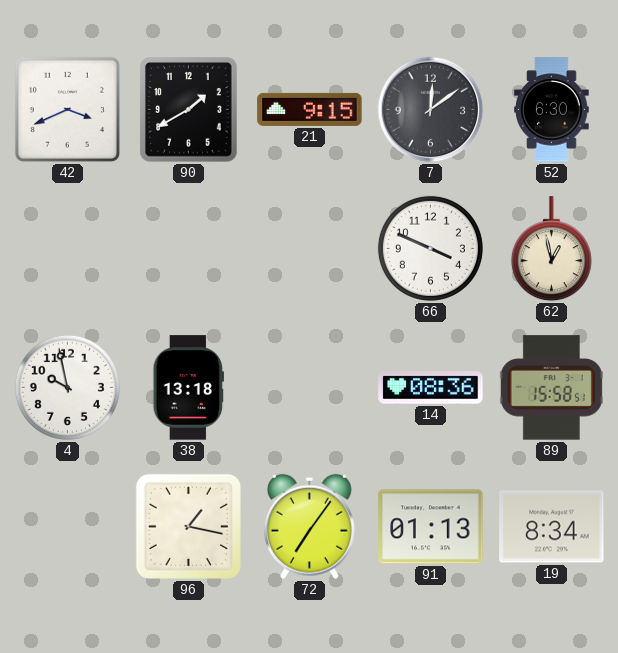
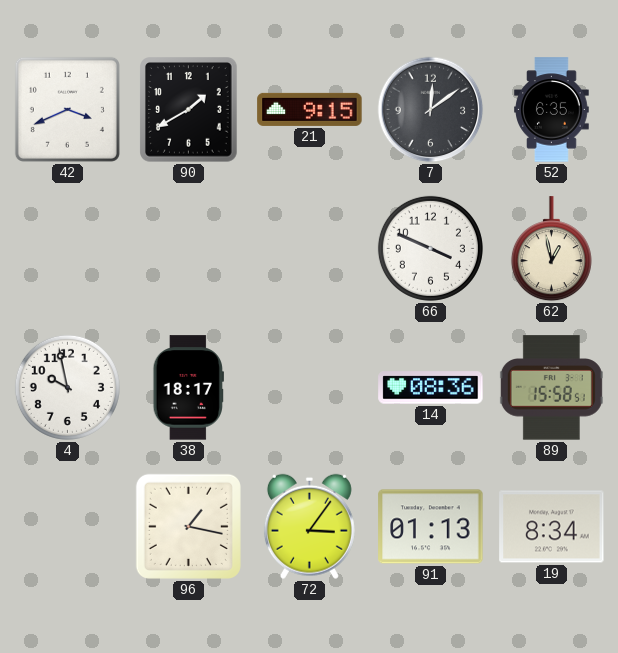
52: 6:30 -> 6:35
38: 13:18 -> 18:17
72: 7:06 -> 3:06
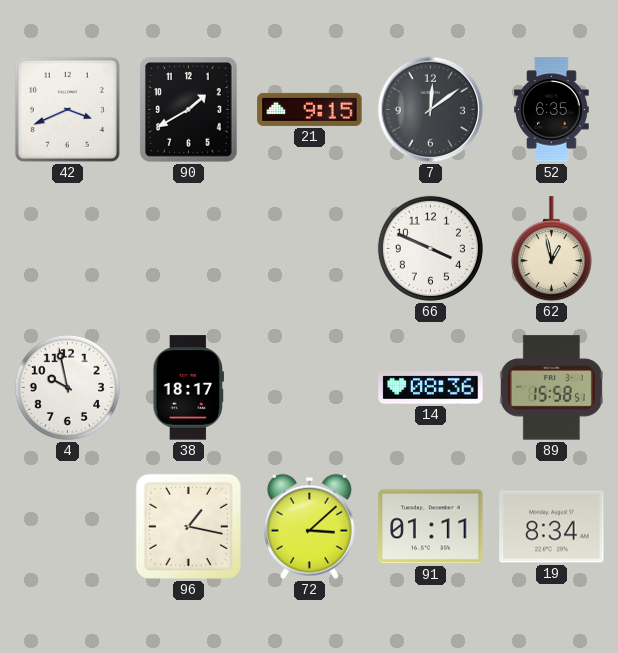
72: 3:06 -> 3:08
91: 01:13 -> 01:11
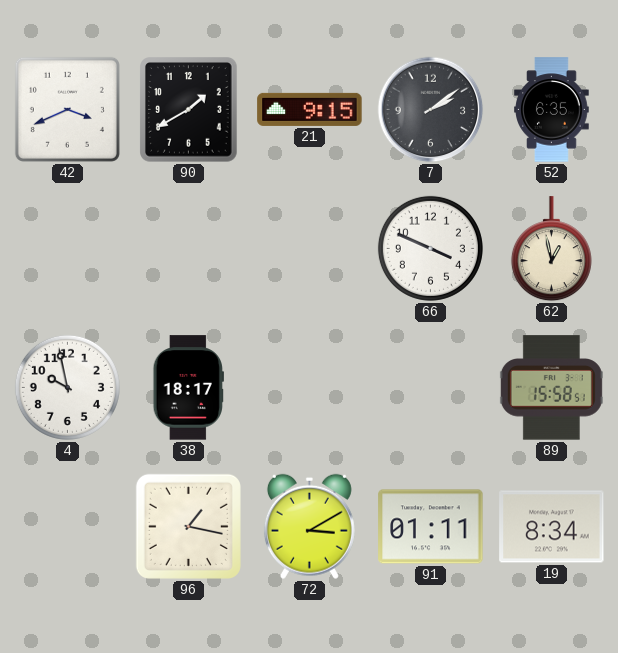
7: 12:09 -> 2:09
14: 08:36 -> none
72: 3:08 -> 3:10
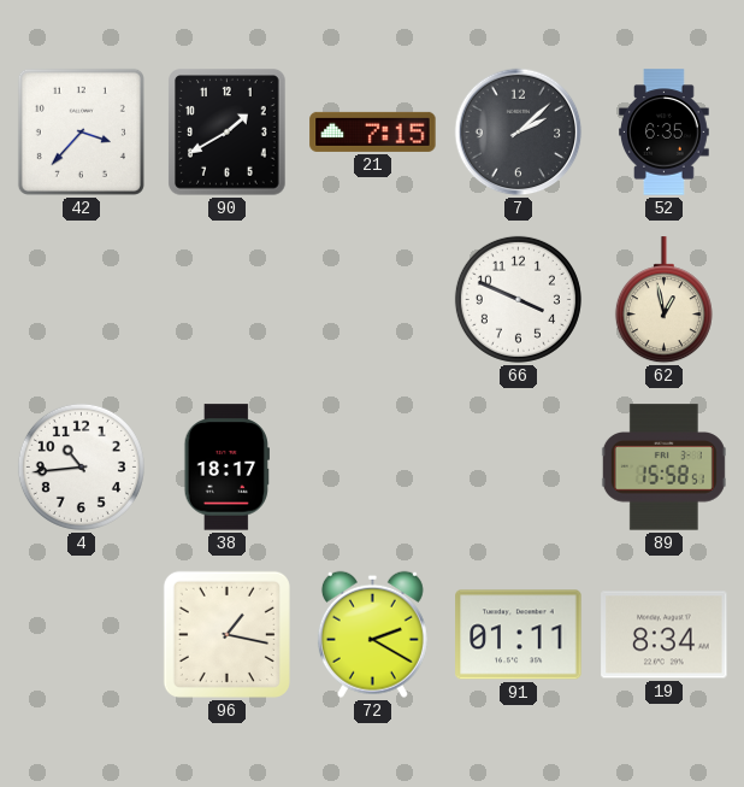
42: 3:41 -> 3:37
21: 9:15 -> 7:15
7: 2:09 -> 2:08
4: 9:58 -> 10:44
72: 3:10 -> 2:20
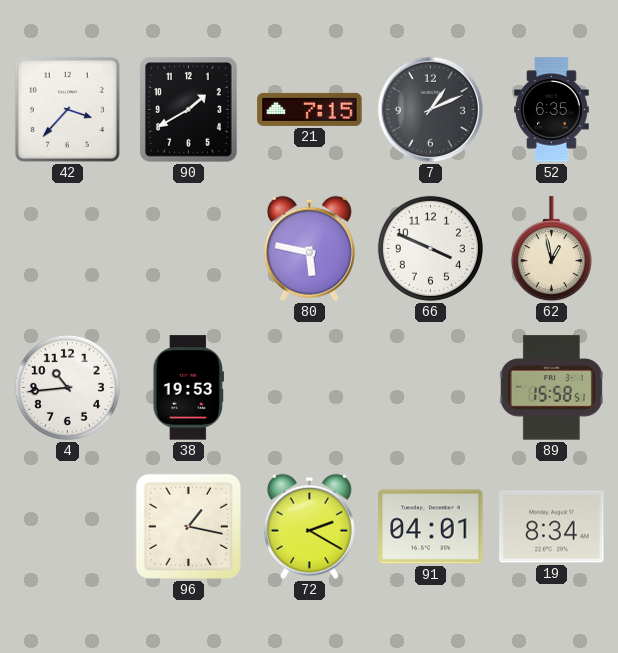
7: 2:08 -> 1:11
80: none -> 5:47
38: 18:17 -> 19:53
91: 01:11 -> 04:01
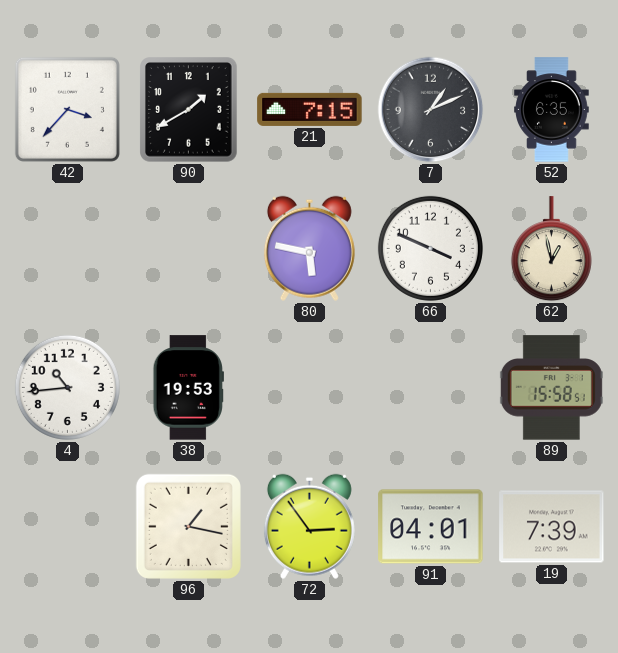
72: 2:20 -> 2:54
19: 8:34 -> 7:39
